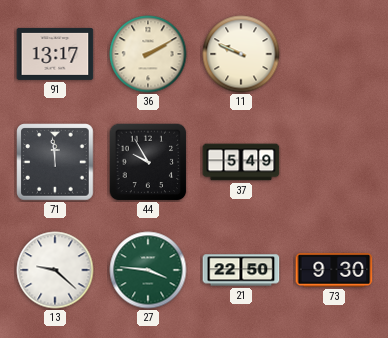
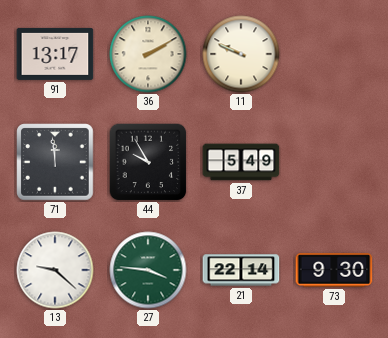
21: 22:50 -> 22:14
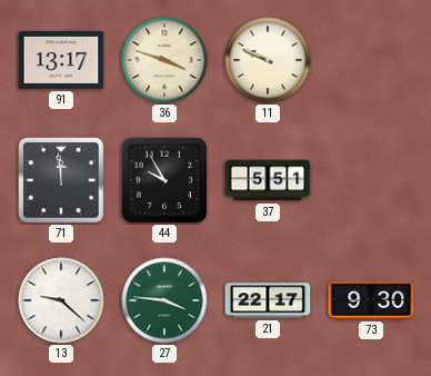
36: 2:10 -> 3:48
37: 5:49 -> 5:51
21: 22:14 -> 22:17
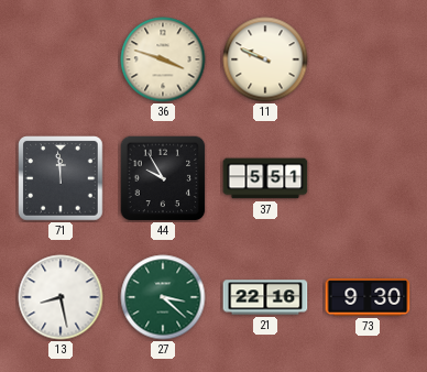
91: 13:17 -> none
13: 9:22 -> 8:28
27: 3:46 -> 3:22
21: 22:17 -> 22:16
